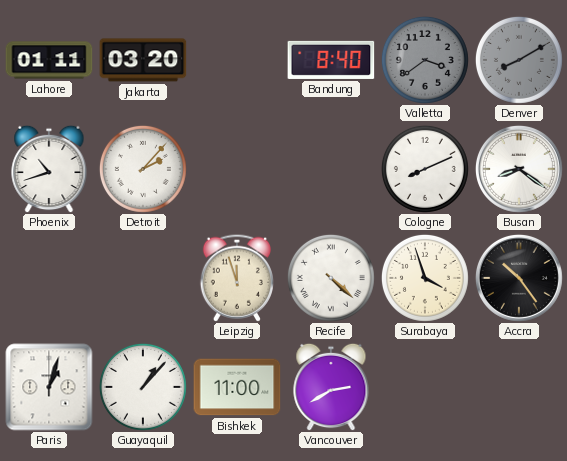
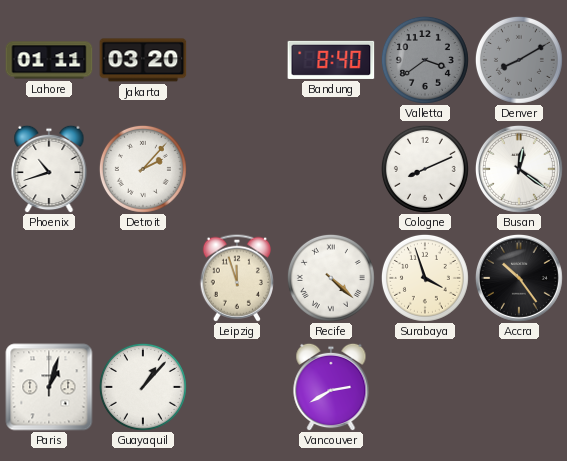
Busan: 8:21 -> 12:21
Bishkek: 11:00 -> none
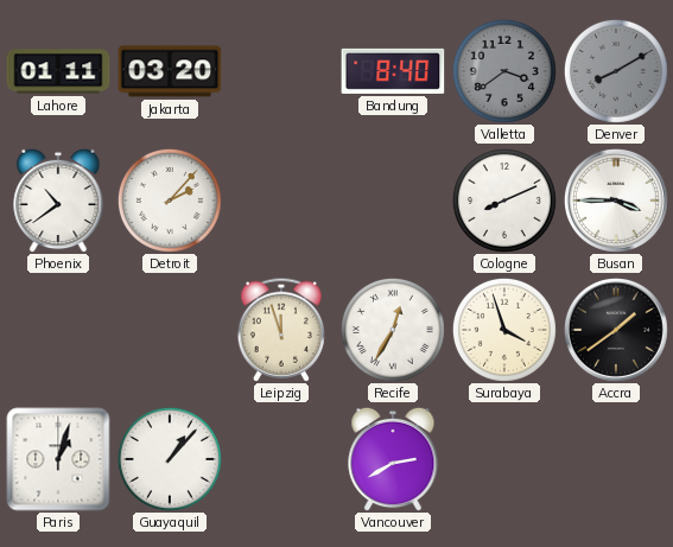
Phoenix: 10:42 -> 10:39
Busan: 12:21 -> 3:45
Recife: 4:22 -> 12:35
Accra: 10:24 -> 1:39
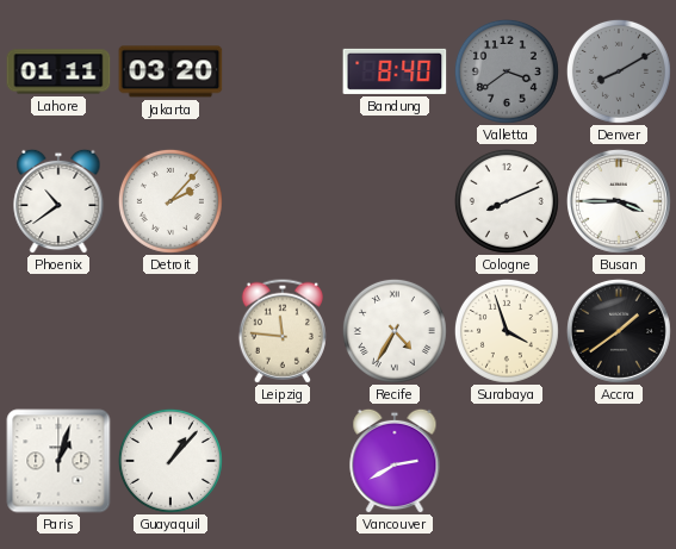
Leipzig: 11:57 -> 11:46
Recife: 12:35 -> 4:35
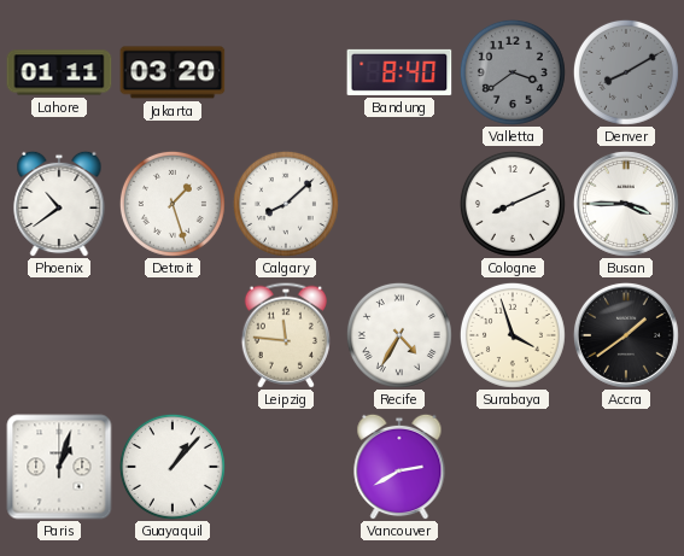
Detroit: 2:07 -> 1:27
Calgary: none -> 8:08
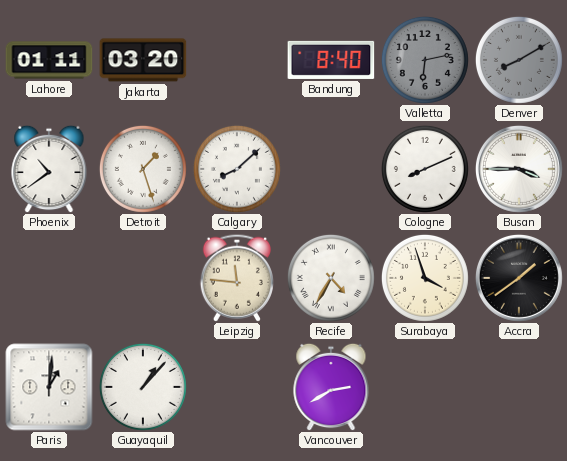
Valletta: 3:39 -> 6:13
Paris: 1:03 -> 1:01
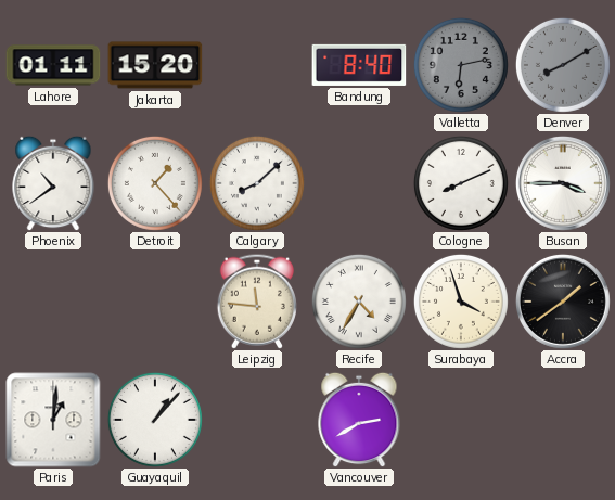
Jakarta: 03:20 -> 15:20
Detroit: 1:27 -> 1:23
